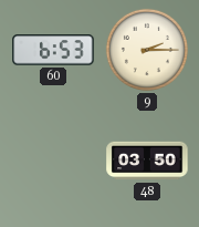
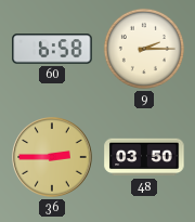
60: 6:53 -> 6:58
36: none -> 2:45
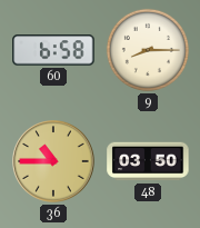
9: 2:15 -> 8:15
36: 2:45 -> 10:45
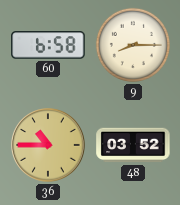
48: 03:50 -> 03:52
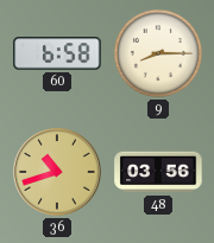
36: 10:45 -> 10:42
48: 03:52 -> 03:56
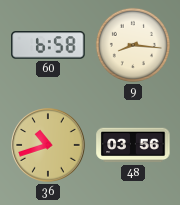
9: 8:15 -> 8:16
